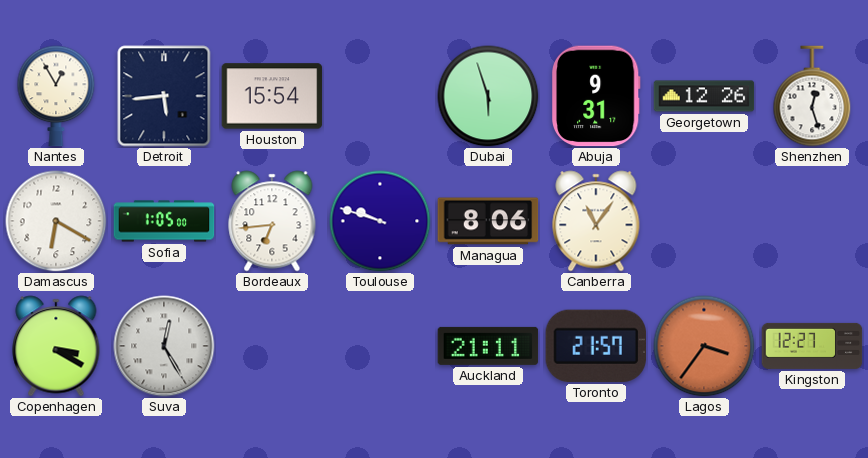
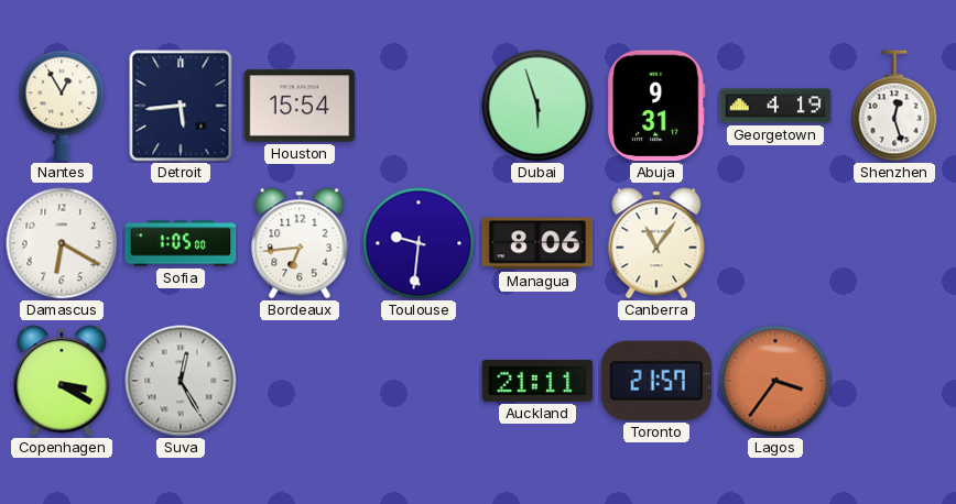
Georgetown: 12:26 -> 4:19
Toulouse: 9:48 -> 9:31
Kingston: 12:27 -> none
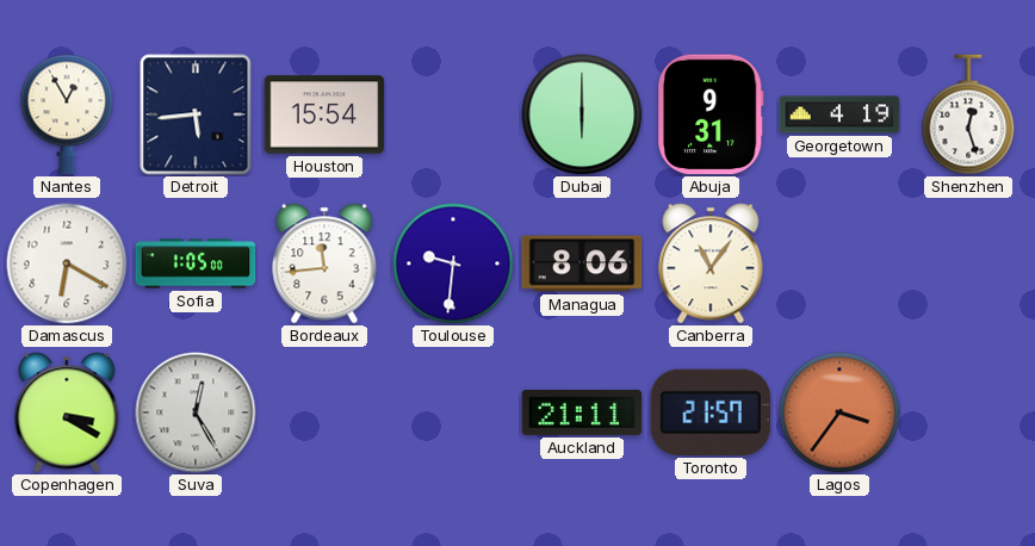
Dubai: 5:57 -> 6:00
Bordeaux: 6:44 -> 11:44
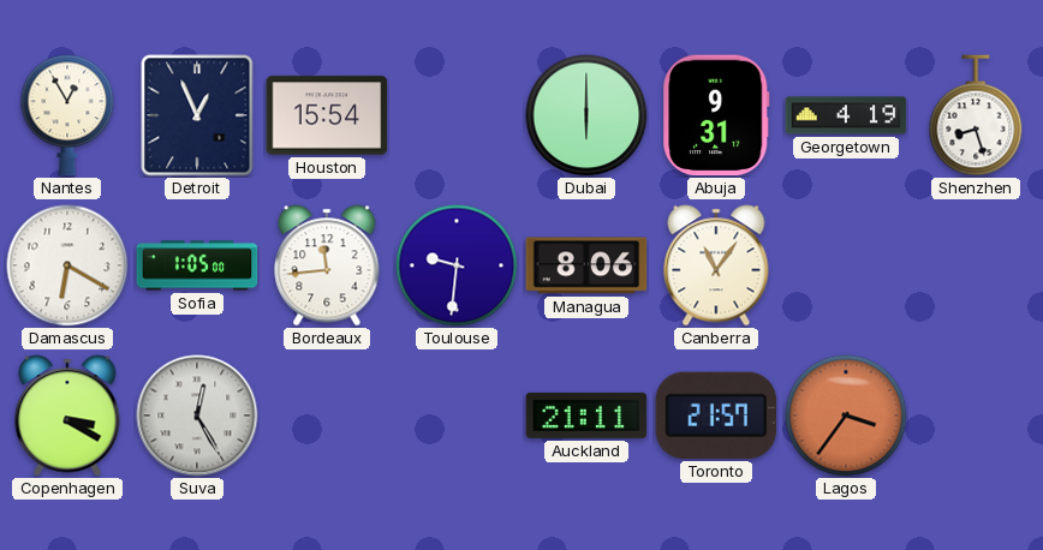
Detroit: 5:44 -> 12:56
Shenzhen: 12:27 -> 8:27
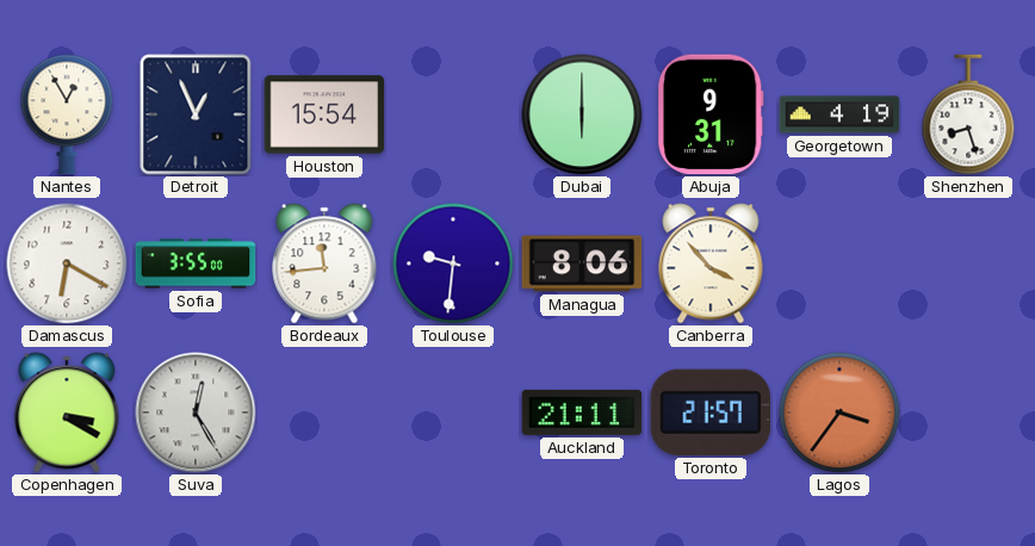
Sofia: 1:05 -> 3:55
Canberra: 11:06 -> 3:53
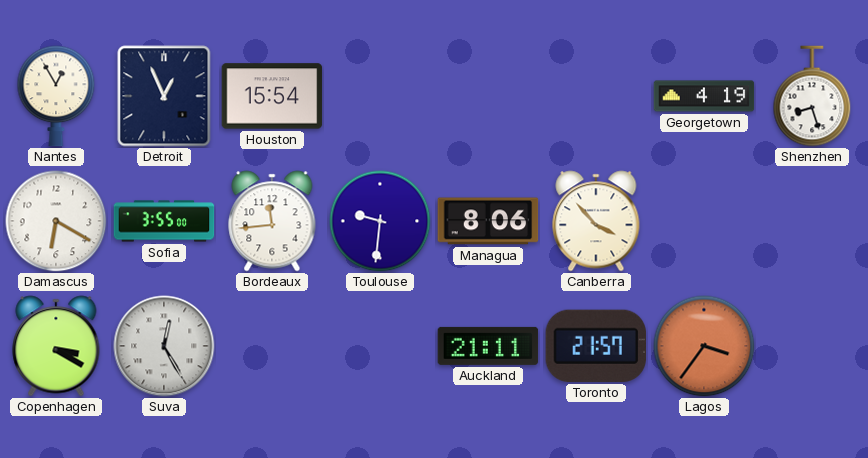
Dubai: 6:00 -> none
Abuja: 9:31 -> none
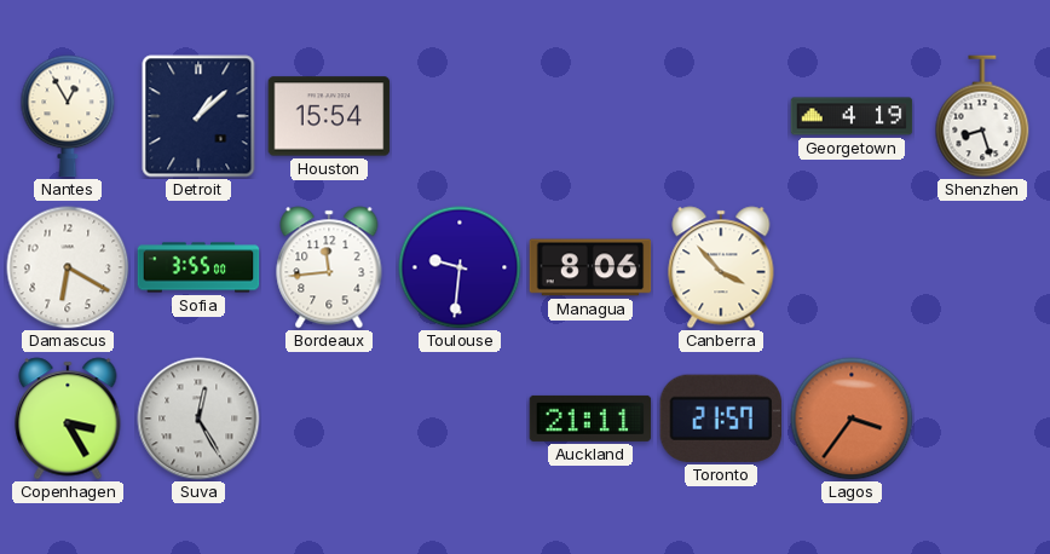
Detroit: 12:56 -> 1:08
Copenhagen: 3:20 -> 3:25
